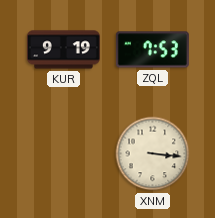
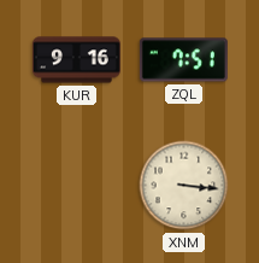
KUR: 9:19 -> 9:16
ZQL: 7:53 -> 7:51
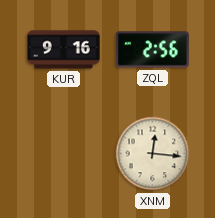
ZQL: 7:51 -> 2:56
XNM: 3:16 -> 12:16
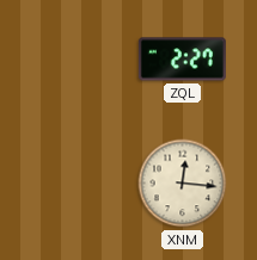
KUR: 9:16 -> none
ZQL: 2:56 -> 2:27
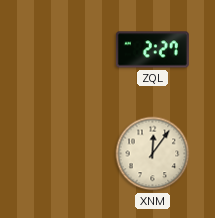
XNM: 12:16 -> 12:06
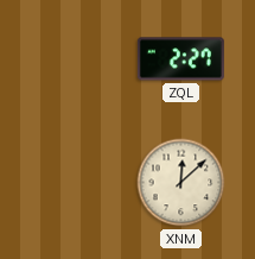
XNM: 12:06 -> 12:08
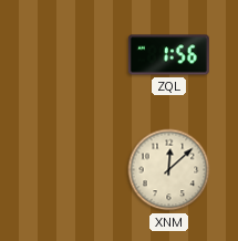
ZQL: 2:27 -> 1:56
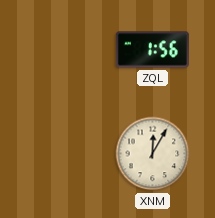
XNM: 12:08 -> 12:05
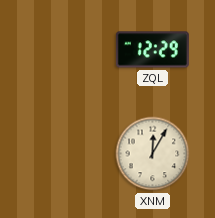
ZQL: 1:56 -> 12:29
